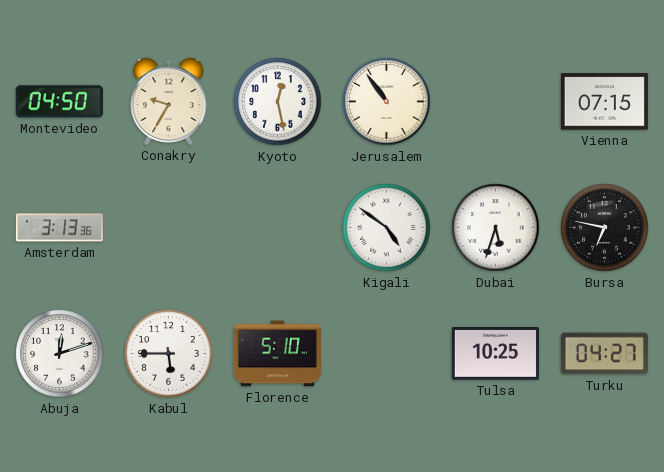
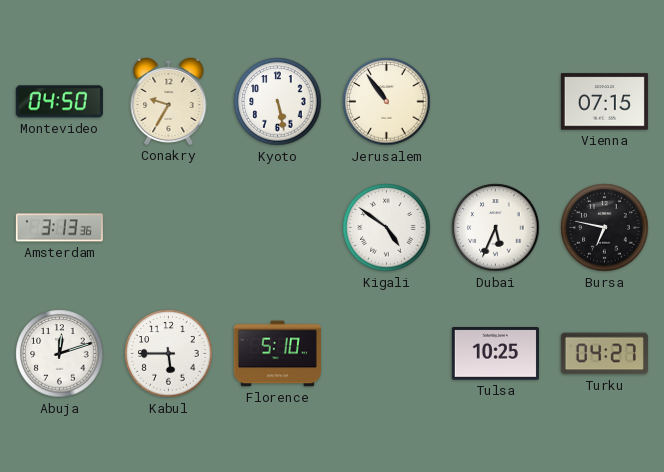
Kyoto: 12:28 -> 5:28
Dubai: 5:33 -> 5:34
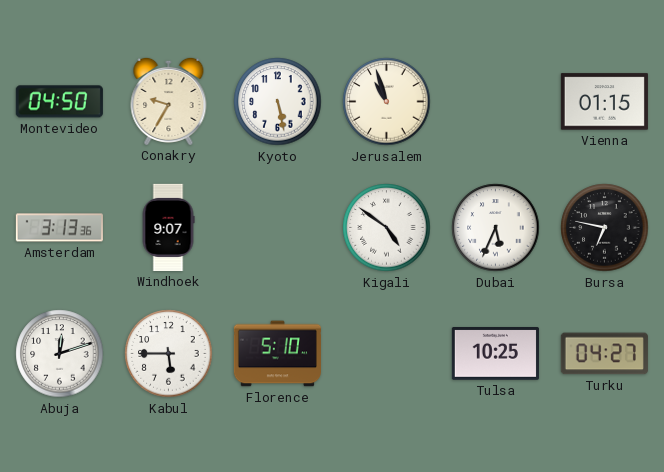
Jerusalem: 10:54 -> 10:57
Vienna: 07:15 -> 01:15
Windhoek: none -> 9:07
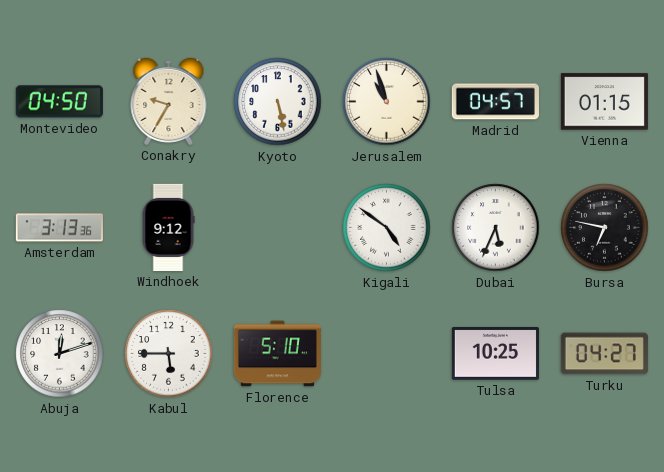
Madrid: none -> 04:57
Windhoek: 9:07 -> 9:12
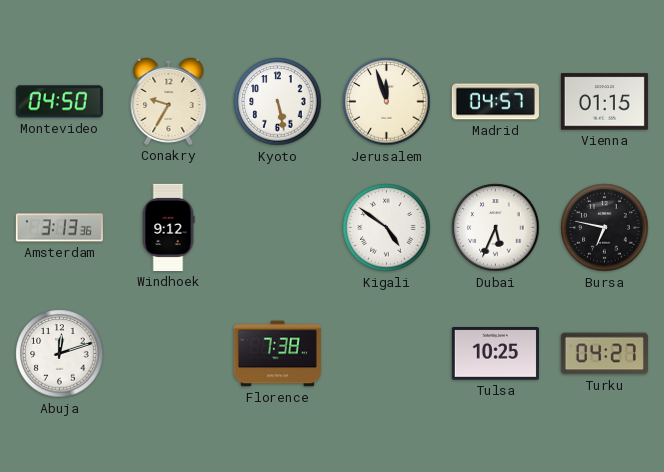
Jerusalem: 10:57 -> 11:57
Kabul: 5:45 -> none
Florence: 5:10 -> 7:38
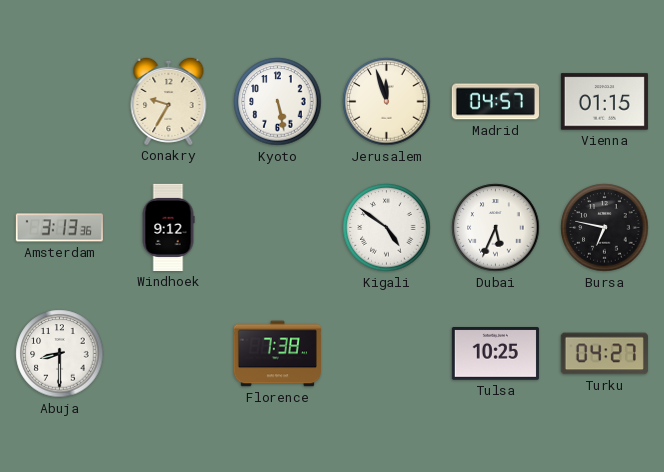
Montevideo: 04:50 -> none
Abuja: 12:12 -> 8:30
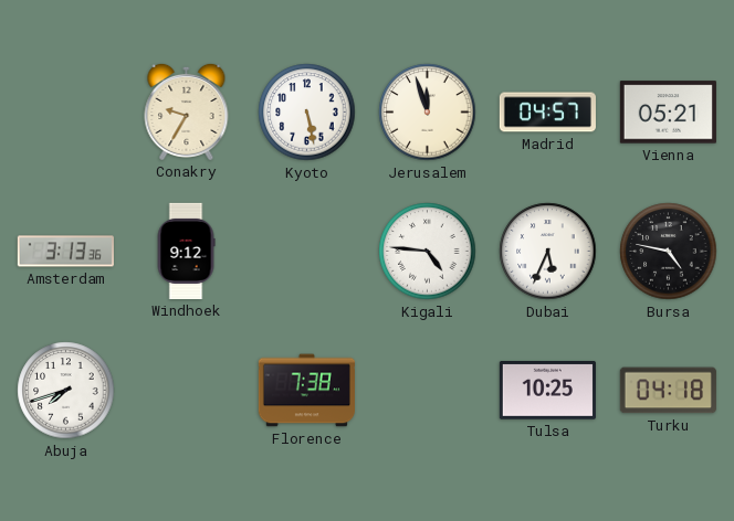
Vienna: 01:15 -> 05:21
Kigali: 4:51 -> 4:46
Bursa: 6:47 -> 4:47
Abuja: 8:30 -> 7:42
Turku: 04:27 -> 04:18
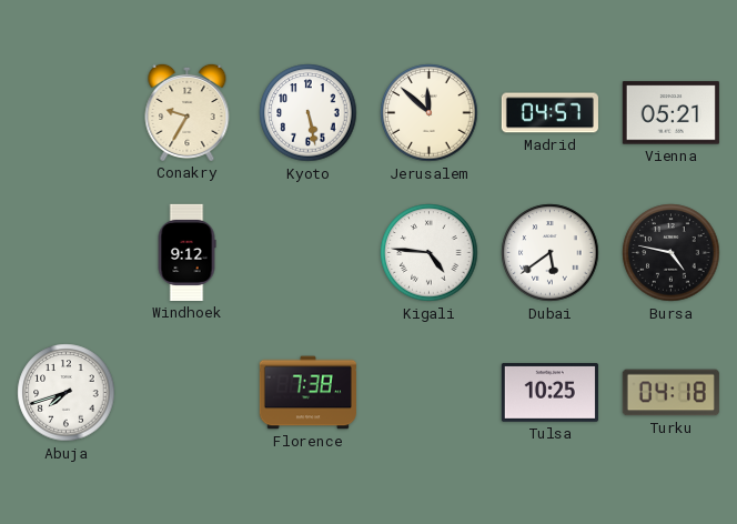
Jerusalem: 11:57 -> 11:52
Amsterdam: 3:13 -> none
Dubai: 5:34 -> 5:39
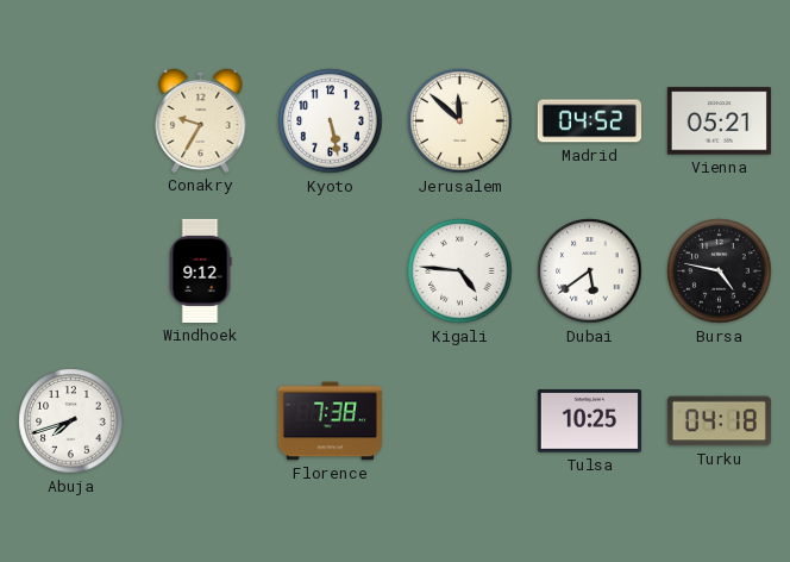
Madrid: 04:57 -> 04:52
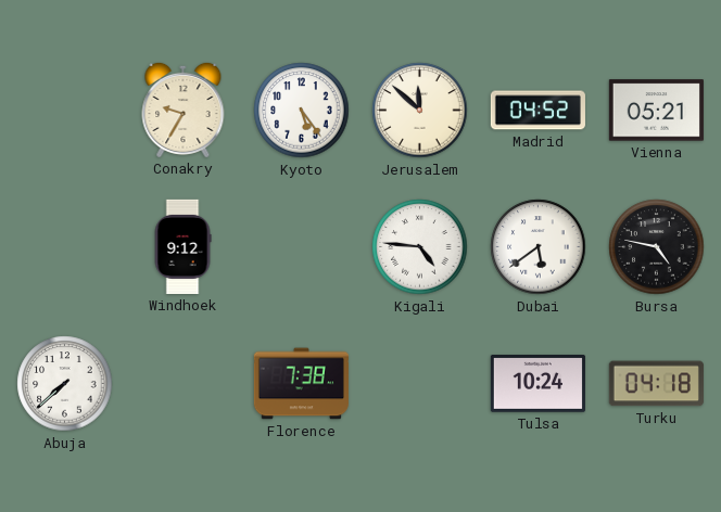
Kyoto: 5:28 -> 5:24
Abuja: 7:42 -> 7:38
Tulsa: 10:25 -> 10:24
